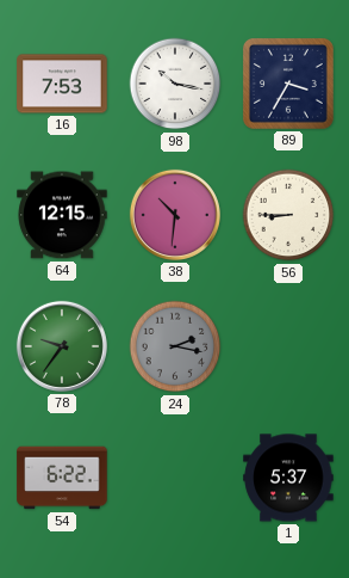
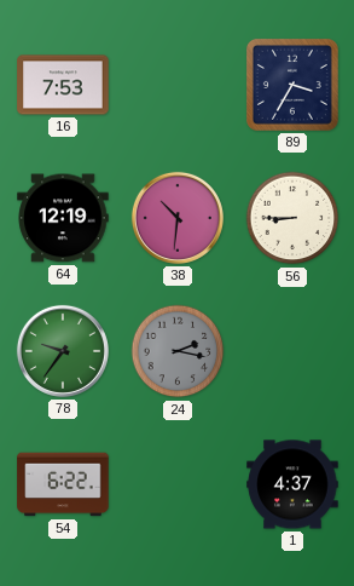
98: 10:17 -> none
64: 12:15 -> 12:19
1: 5:37 -> 4:37
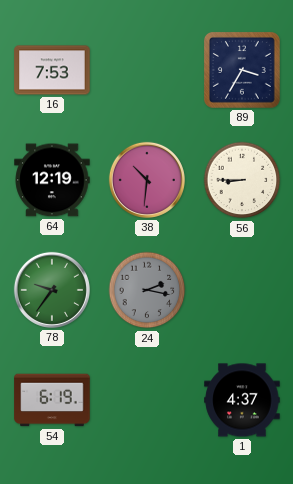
54: 6:22 -> 6:19
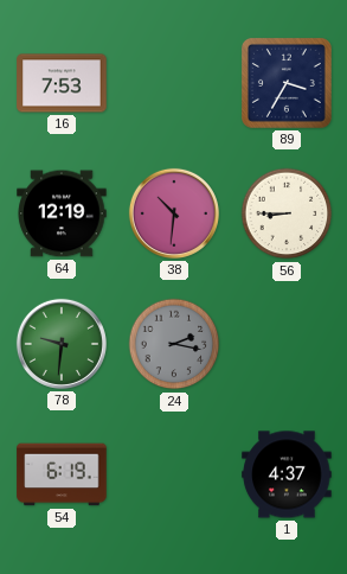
78: 9:36 -> 9:31
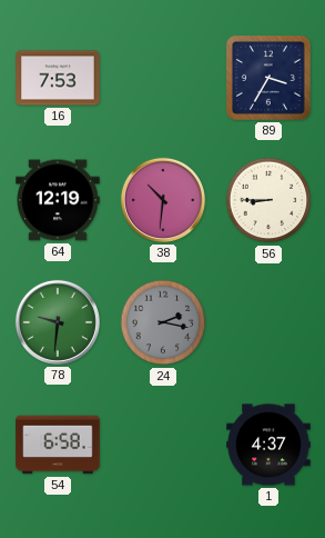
54: 6:19 -> 6:58
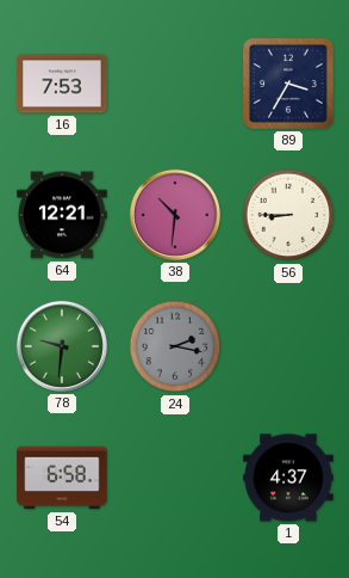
64: 12:19 -> 12:21
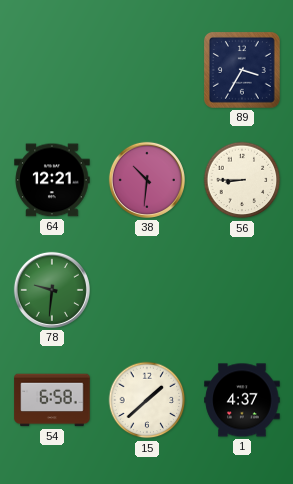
16: 7:53 -> none
24: 2:17 -> none
15: none -> 1:38
